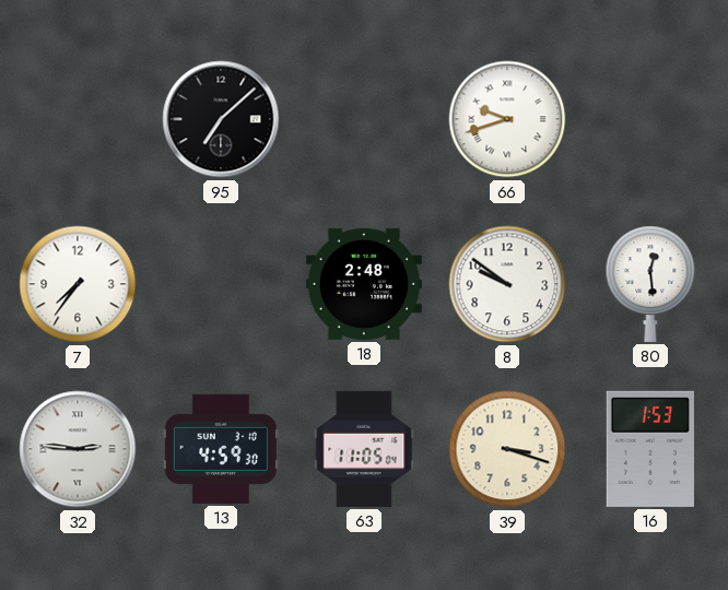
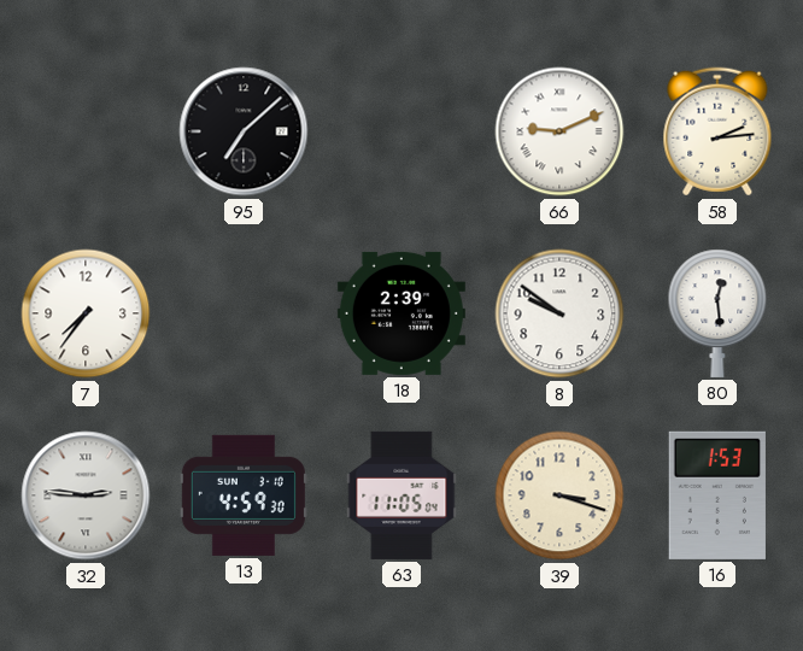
66: 9:42 -> 9:11
58: none -> 2:14
18: 2:48 -> 2:39
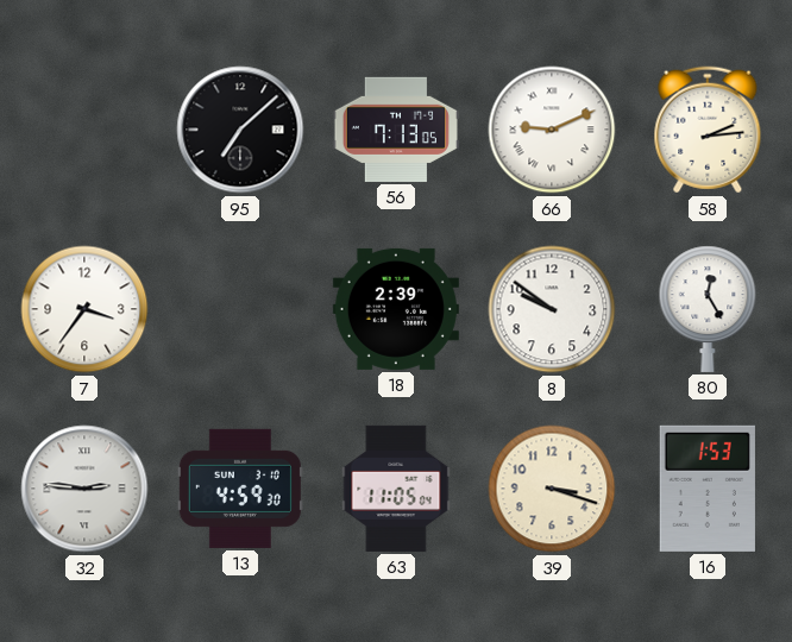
56: none -> 7:13
7: 7:36 -> 3:36
80: 12:29 -> 12:25
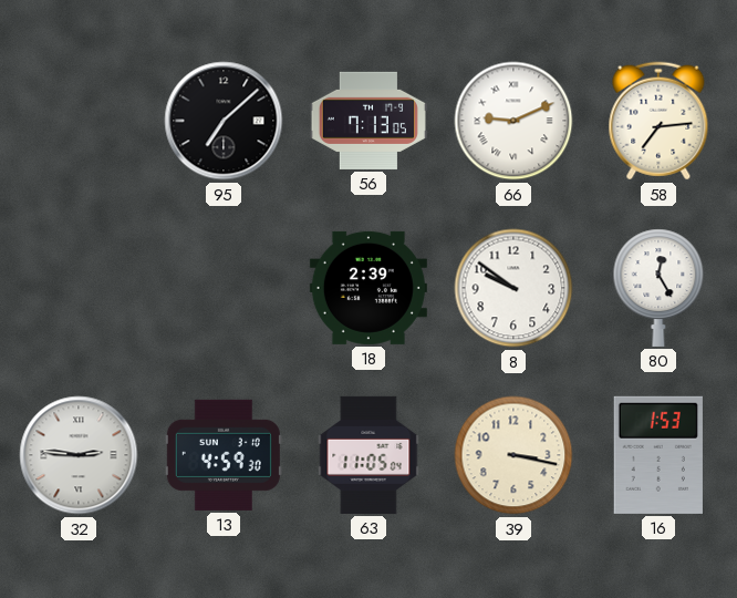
58: 2:14 -> 7:14
7: 3:36 -> none
39: 3:18 -> 3:17
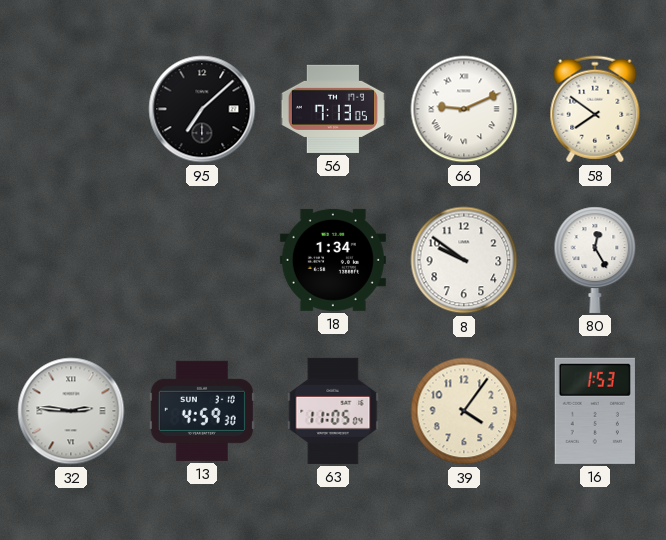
58: 7:14 -> 7:51
18: 2:39 -> 1:34
39: 3:17 -> 4:06
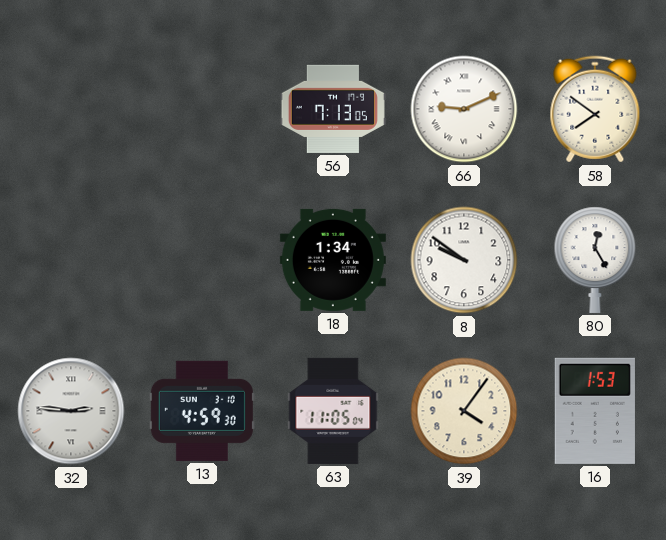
95: 7:08 -> none
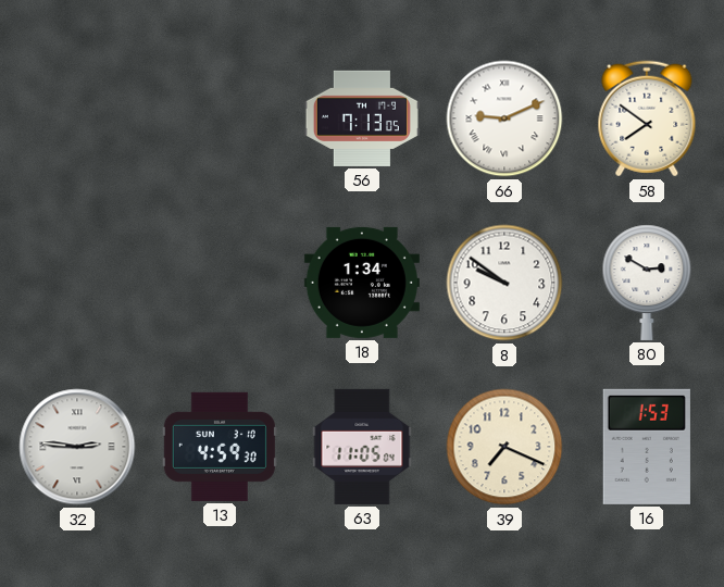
80: 12:25 -> 2:50
39: 4:06 -> 7:19
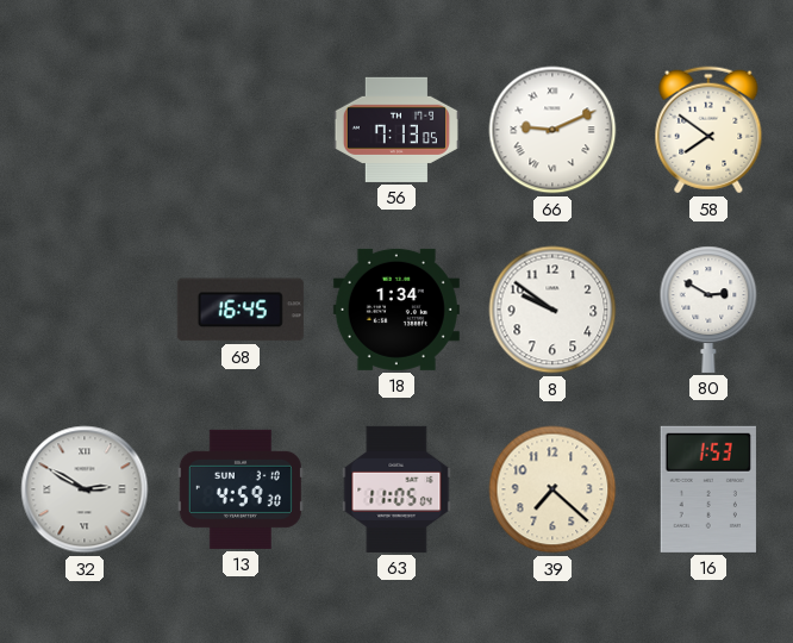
68: none -> 16:45
32: 2:46 -> 2:50
39: 7:19 -> 7:22
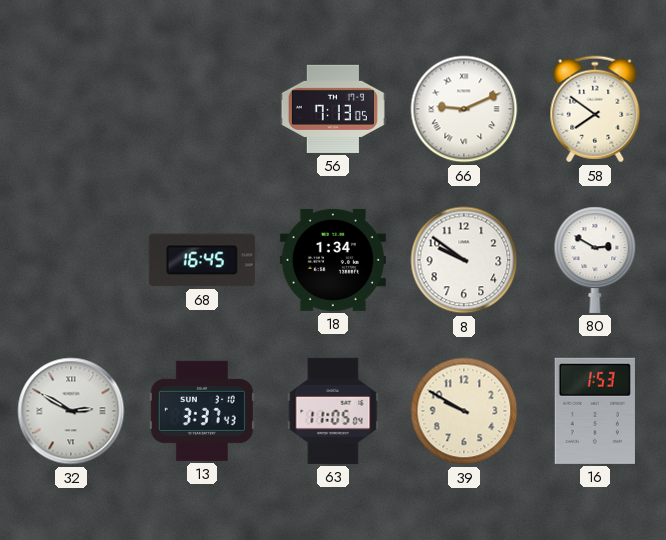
13: 4:59 -> 3:37
39: 7:22 -> 9:50
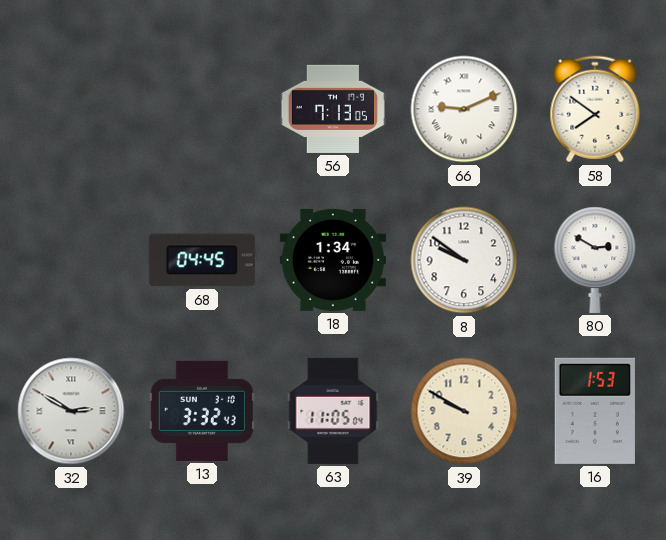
68: 16:45 -> 04:45
13: 3:37 -> 3:32
